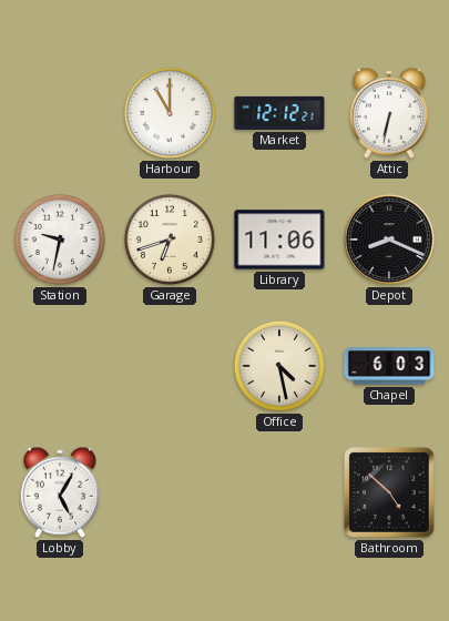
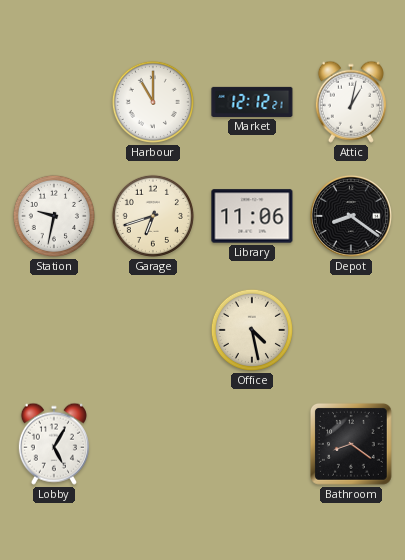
Attic: 6:32 -> 1:02
Depot: 8:19 -> 8:21
Chapel: 6:03 -> none
Bathroom: 4:52 -> 8:21
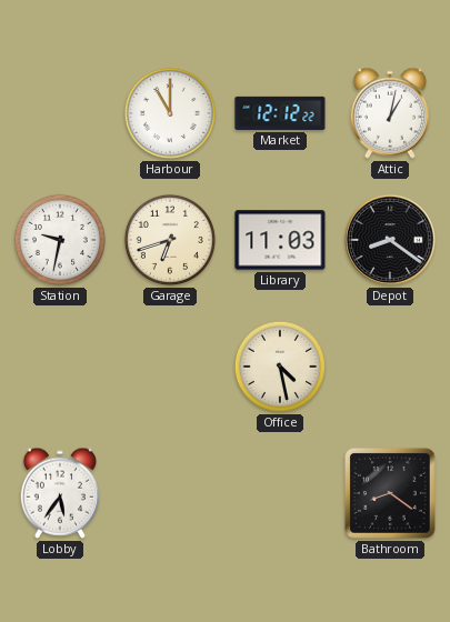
Market: 12:12:21 -> 12:12:22
Library: 11:06 -> 11:03
Lobby: 5:05 -> 5:36
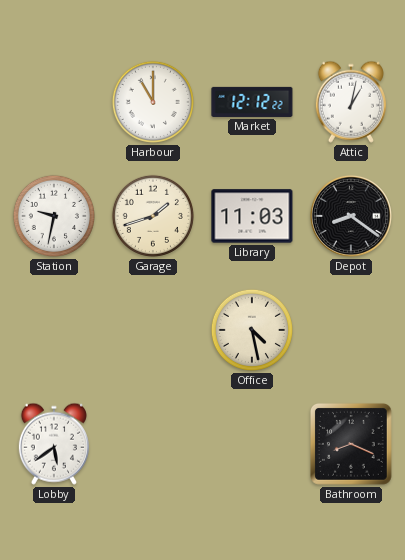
Garage: 6:42 -> 1:42
Lobby: 5:36 -> 5:39
Bathroom: 8:21 -> 8:19
